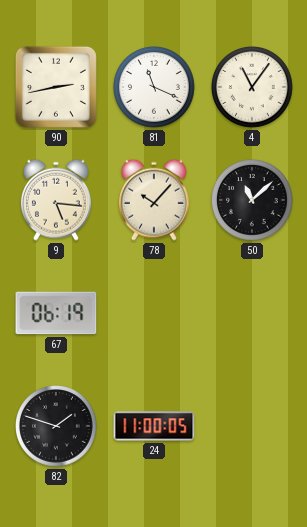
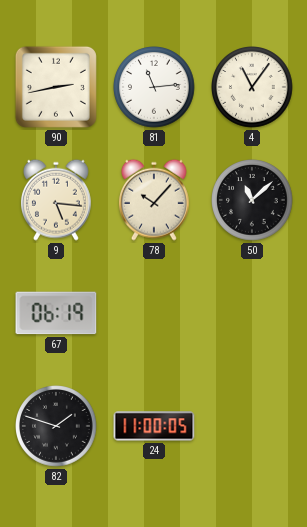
81: 11:19 -> 11:14
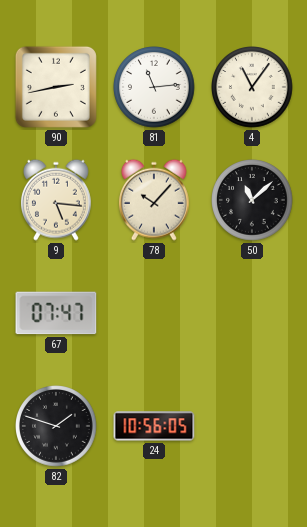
67: 06:19 -> 07:47
24: 11:00 -> 10:56
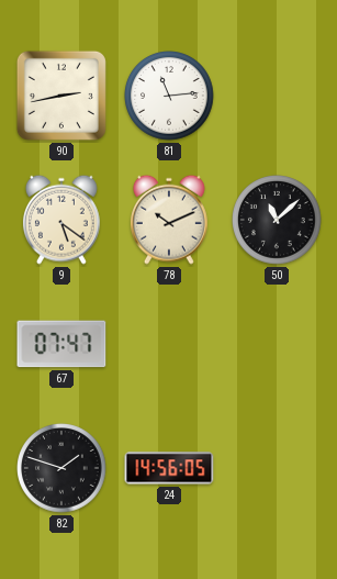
4: 11:06 -> none
9: 5:16 -> 5:21
78: 10:07 -> 10:11
24: 10:56 -> 14:56
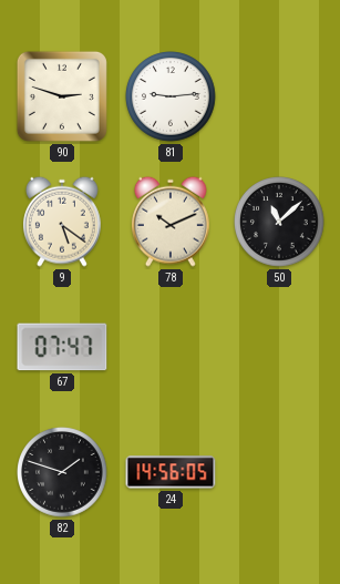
90: 2:43 -> 2:48
81: 11:14 -> 9:14
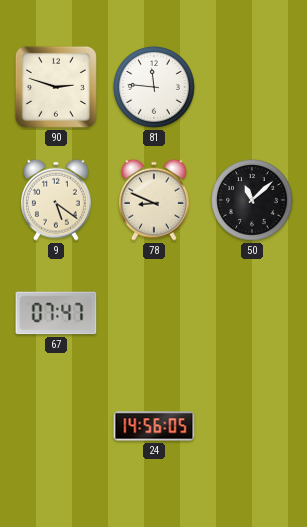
81: 9:14 -> 11:46
78: 10:11 -> 8:49
82: 1:48 -> none
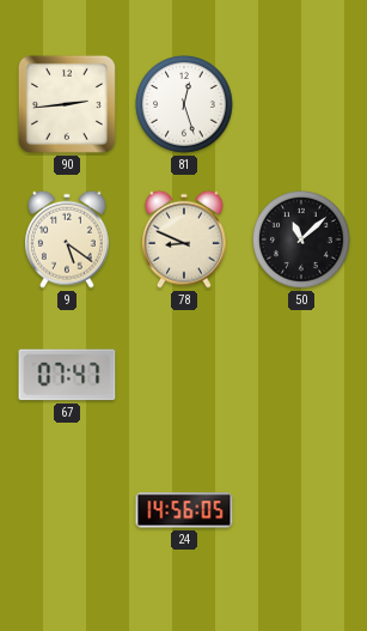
90: 2:48 -> 2:44
81: 11:46 -> 12:27
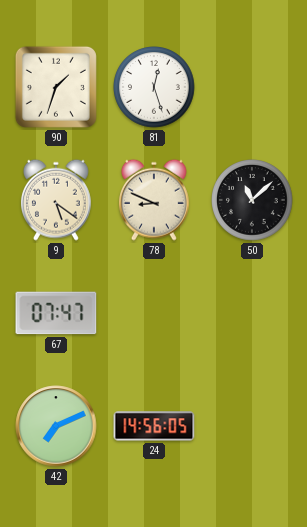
90: 2:44 -> 1:33
42: none -> 7:11
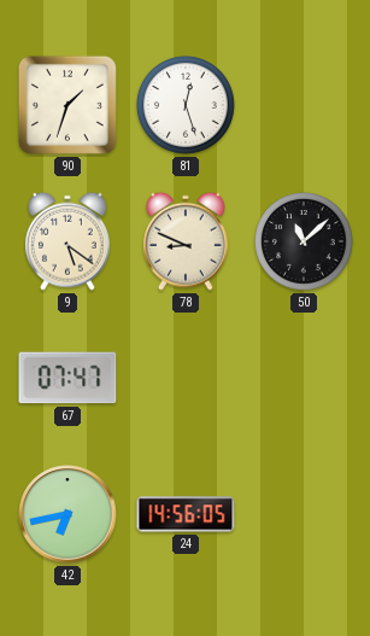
42: 7:11 -> 6:43
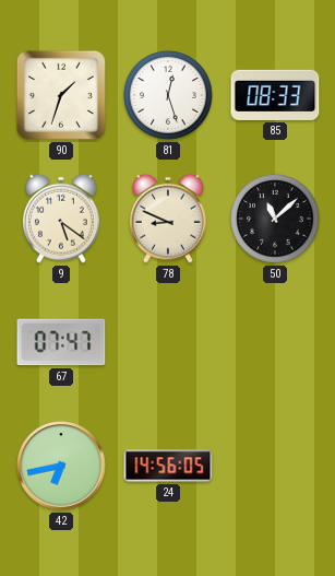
85: none -> 08:33
